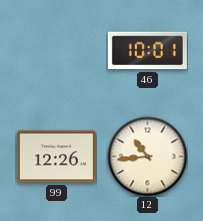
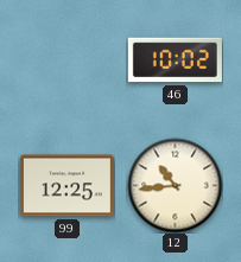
46: 10:01 -> 10:02
99: 12:26 -> 12:25
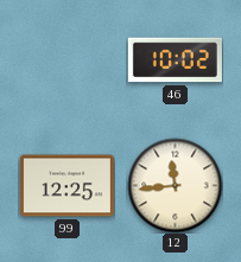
12: 10:44 -> 11:44
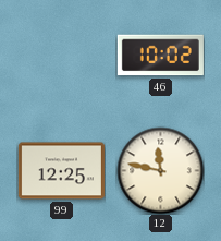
12: 11:44 -> 11:47
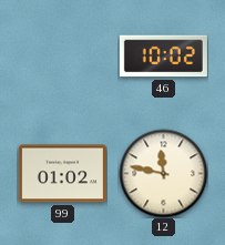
99: 12:25 -> 01:02
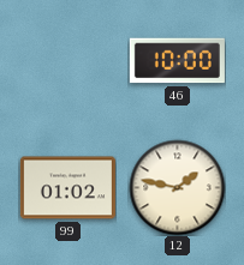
46: 10:02 -> 10:00
12: 11:47 -> 1:47
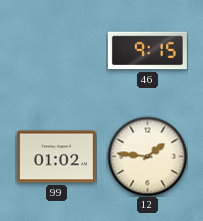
46: 10:00 -> 9:15
12: 1:47 -> 1:46
